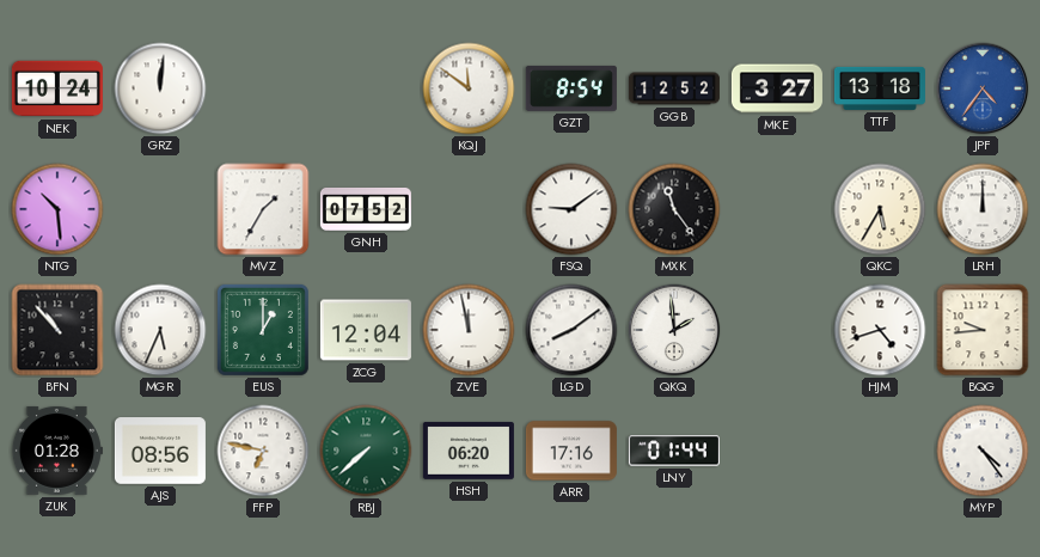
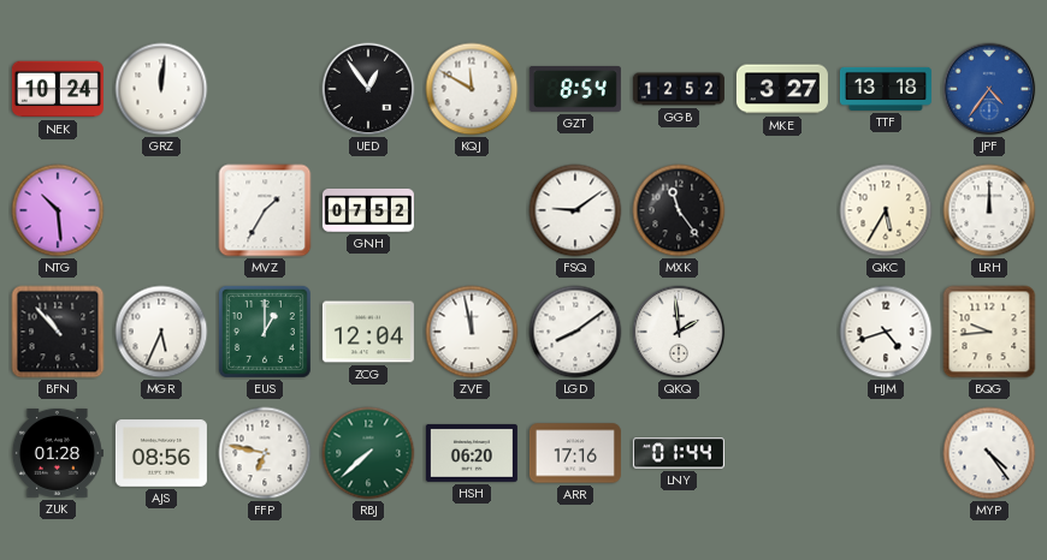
UED: none -> 12:54
KQJ: 11:51 -> 11:50
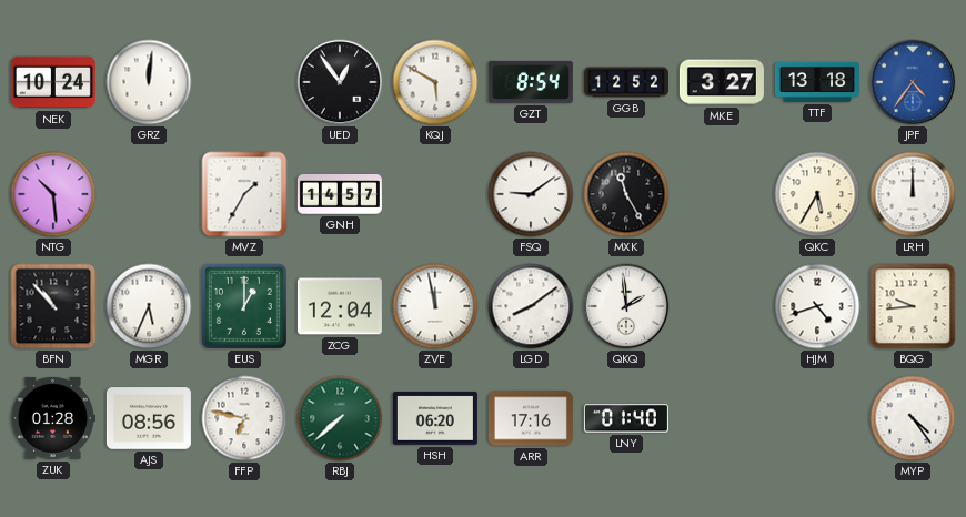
KQJ: 11:50 -> 5:50
GNH: 07:52 -> 14:57
MXK: 11:24 -> 11:25
LNY: 01:44 -> 01:40
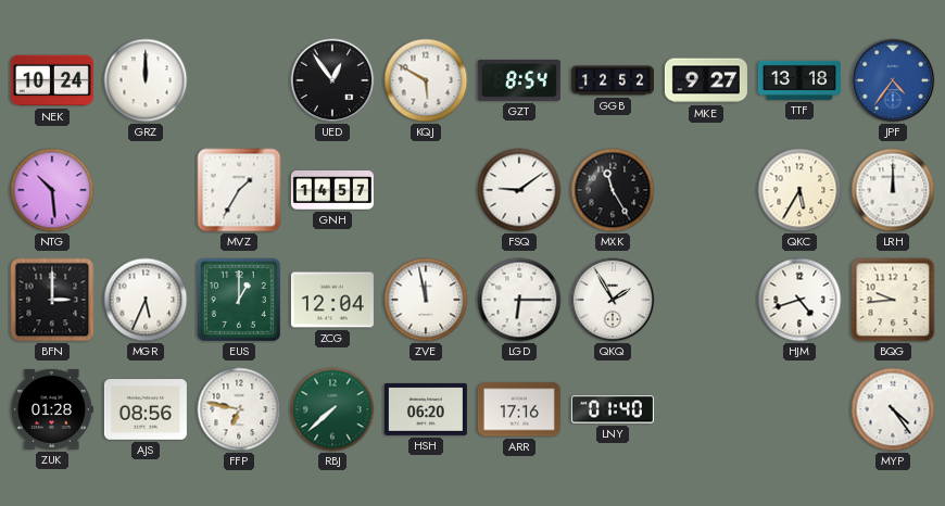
GRZ: 12:01 -> 12:00
MKE: 3:27 -> 9:27
BFN: 10:53 -> 3:00
LGD: 8:09 -> 6:15
QKQ: 1:59 -> 1:55
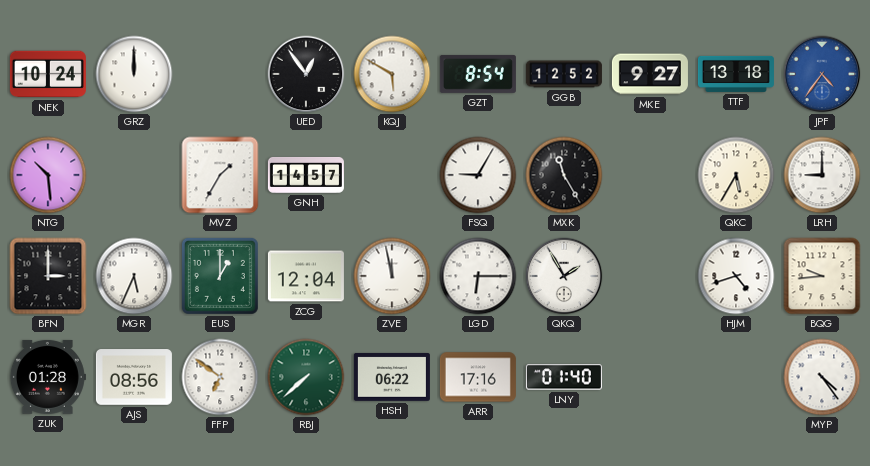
FSQ: 9:09 -> 9:05
LRH: 12:00 -> 9:00
FFP: 6:47 -> 6:51
HSH: 06:20 -> 06:22
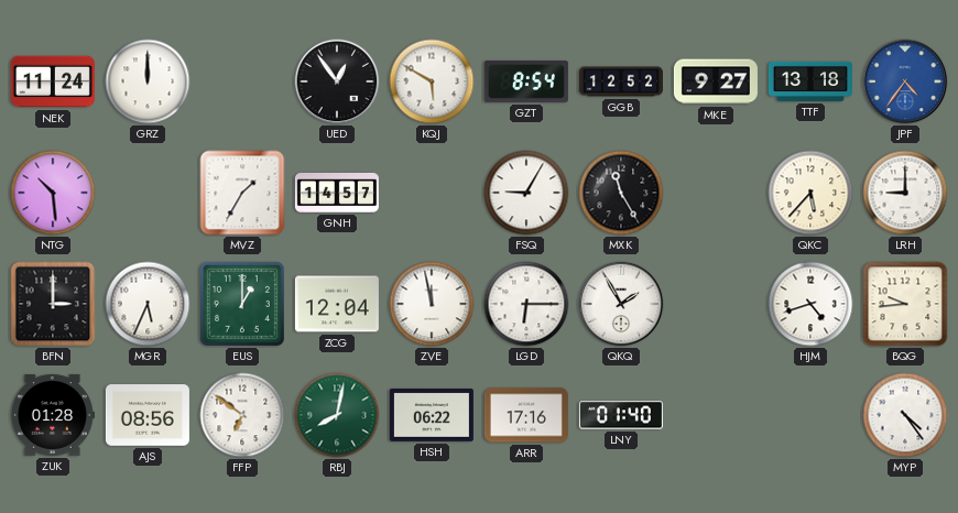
NEK: 10:24 -> 11:24
QKC: 5:35 -> 5:37
RBJ: 7:38 -> 8:02
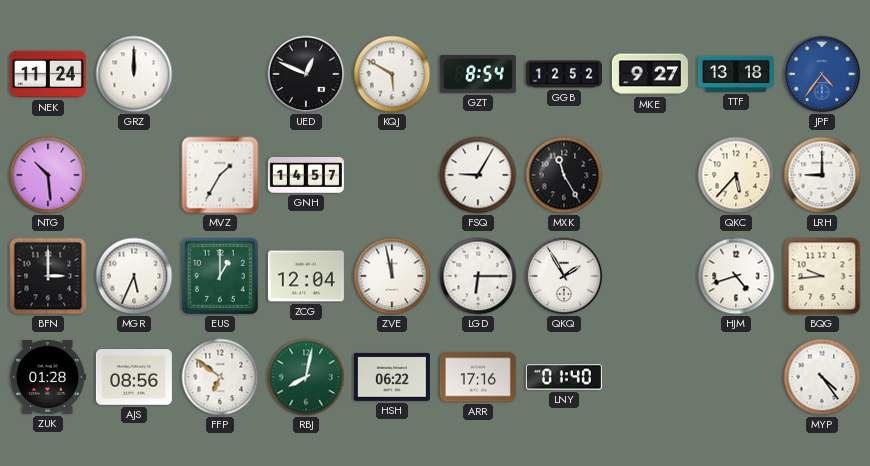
UED: 12:54 -> 12:49
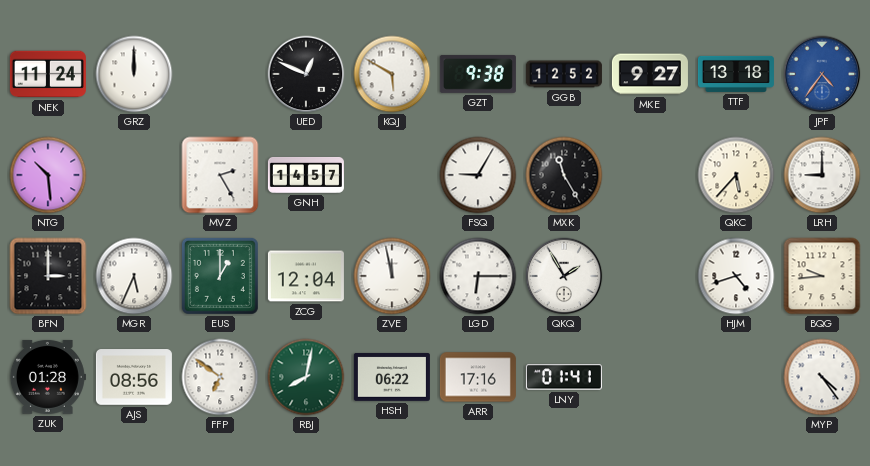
GZT: 8:54 -> 9:38
MVZ: 1:35 -> 2:25
LNY: 01:40 -> 01:41
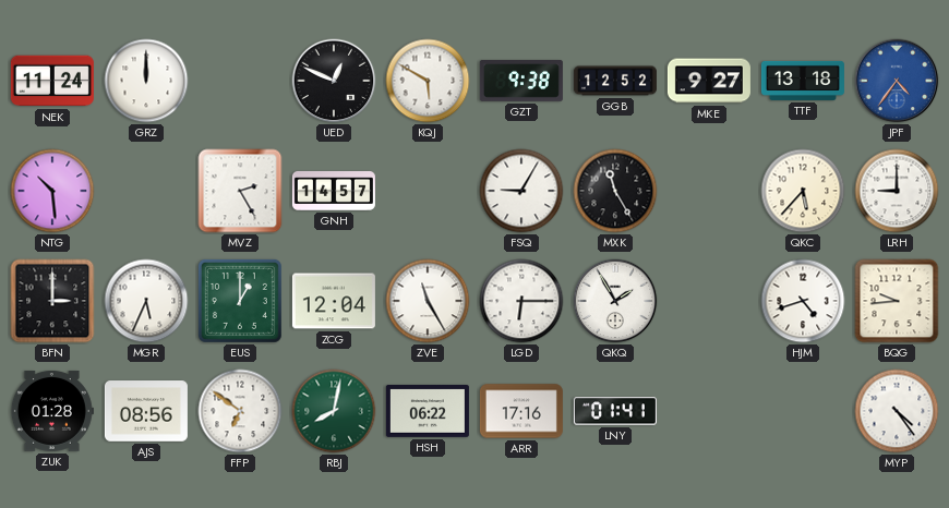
ZVE: 11:58 -> 11:25
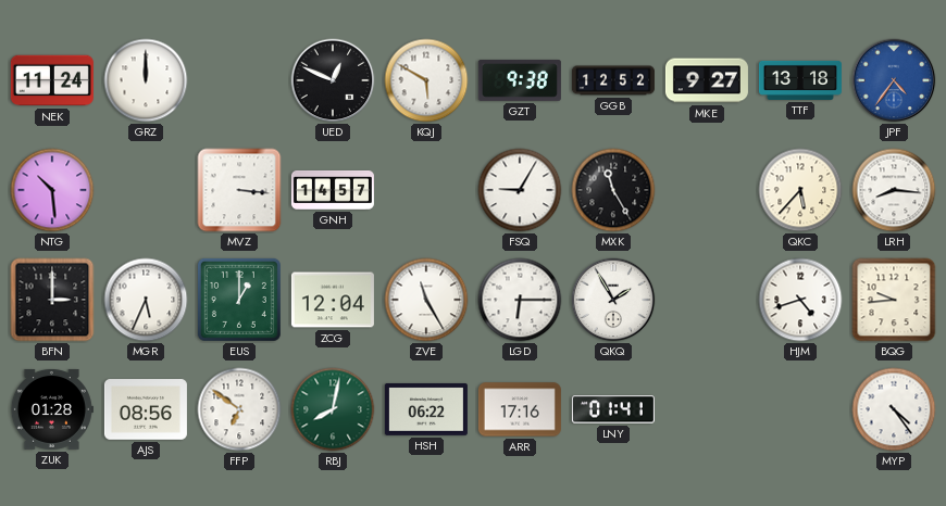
MVZ: 2:25 -> 3:16
LRH: 9:00 -> 8:16
